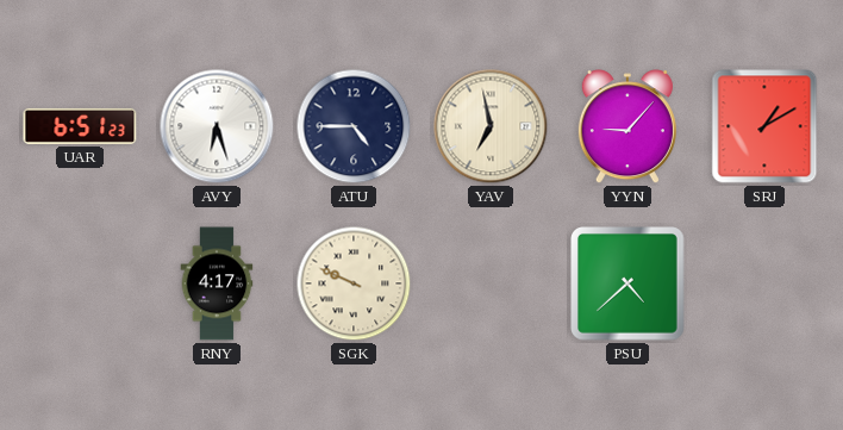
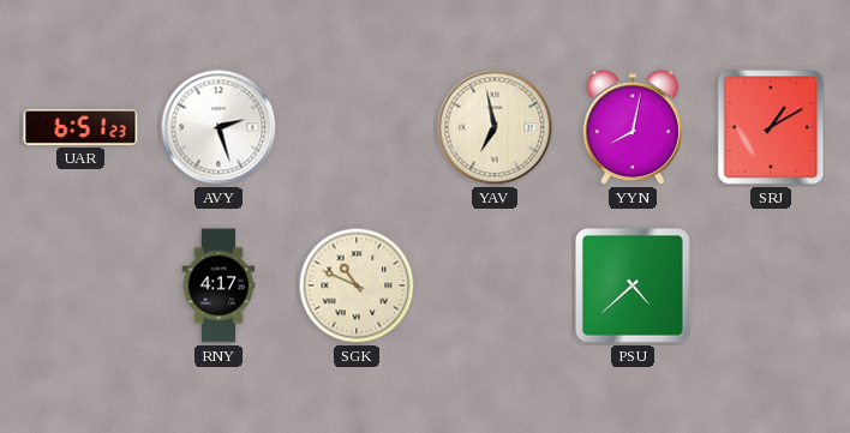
AVY: 6:27 -> 2:27
ATU: 4:45 -> none
YYN: 9:07 -> 8:02
SGK: 9:49 -> 10:49
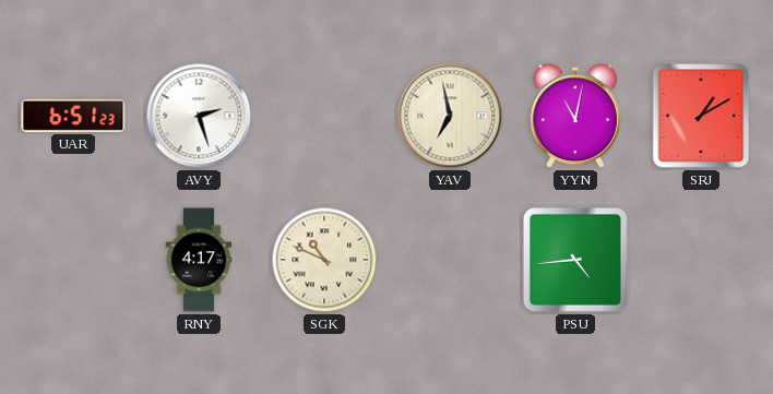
YYN: 8:02 -> 11:02
PSU: 4:38 -> 4:44
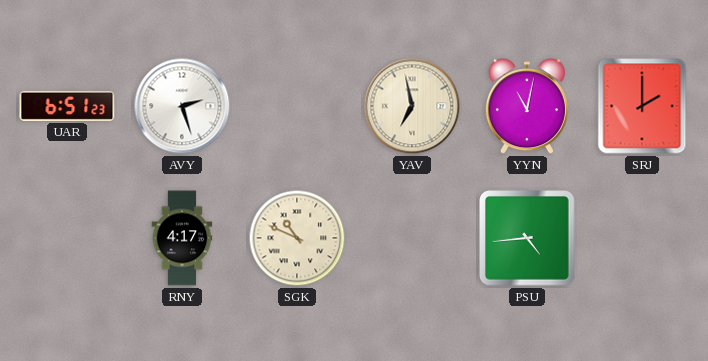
SRJ: 1:10 -> 2:00
